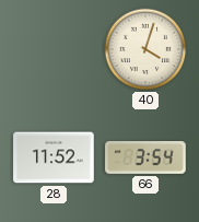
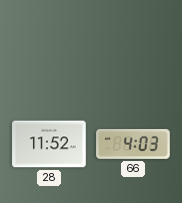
40: 4:03 -> none
66: 3:54 -> 4:03
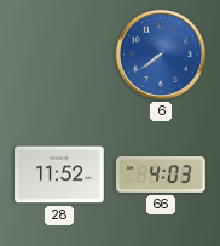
6: none -> 7:39
